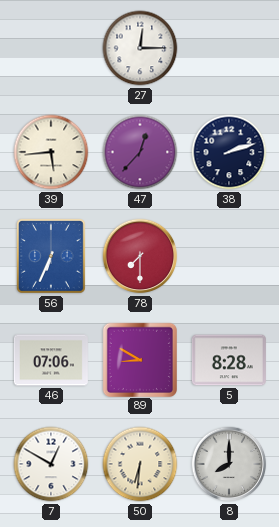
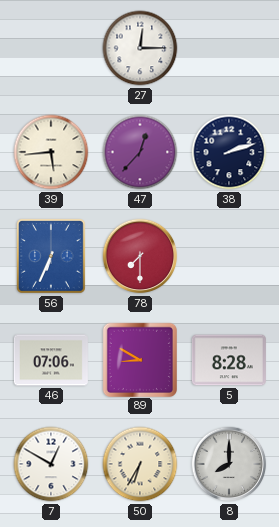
50: 6:31 -> 6:35
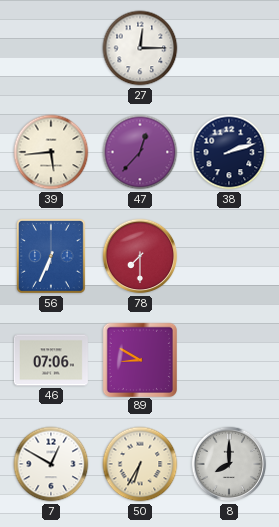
5: 8:28 -> none
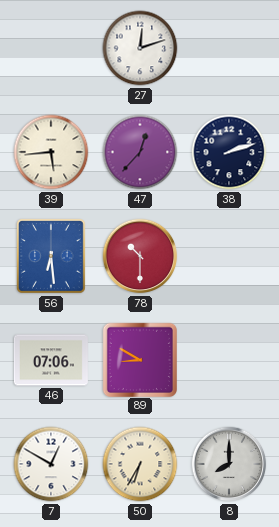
27: 12:15 -> 12:12
56: 6:34 -> 6:29
78: 7:30 -> 10:30
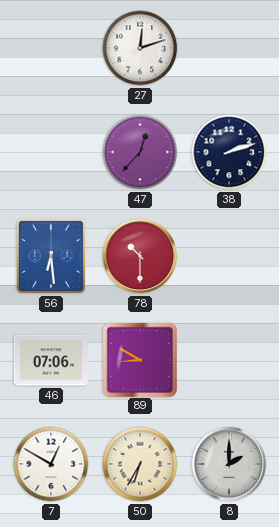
39: 5:44 -> none
8: 8:00 -> 2:00
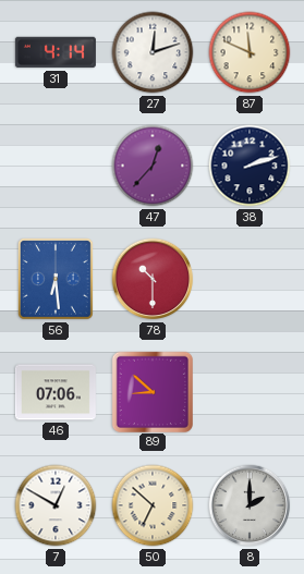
31: none -> 4:14
87: none -> 11:49
89: 8:50 -> 8:52
50: 6:35 -> 6:52
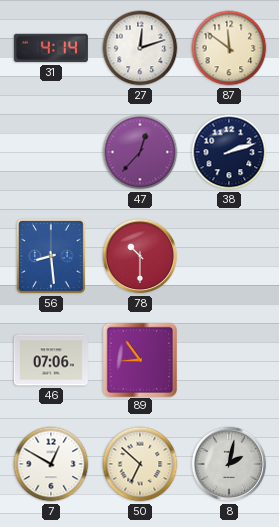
87: 11:49 -> 11:51
56: 6:29 -> 8:29
89: 8:52 -> 8:54
8: 2:00 -> 2:02
